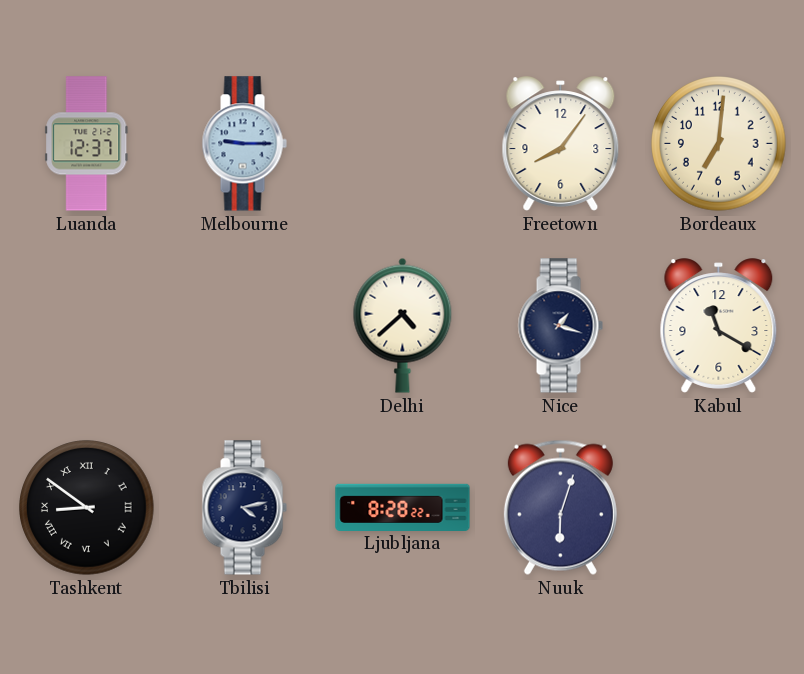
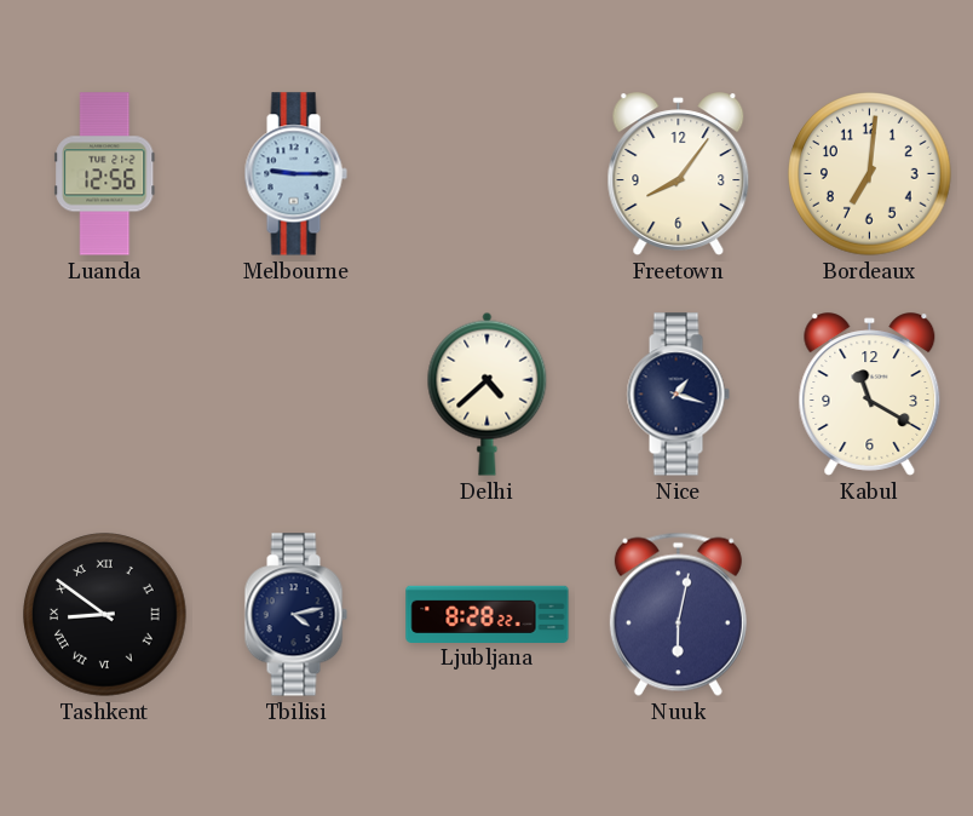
Luanda: 12:37 -> 12:56
Nuuk: 6:03 -> 6:02
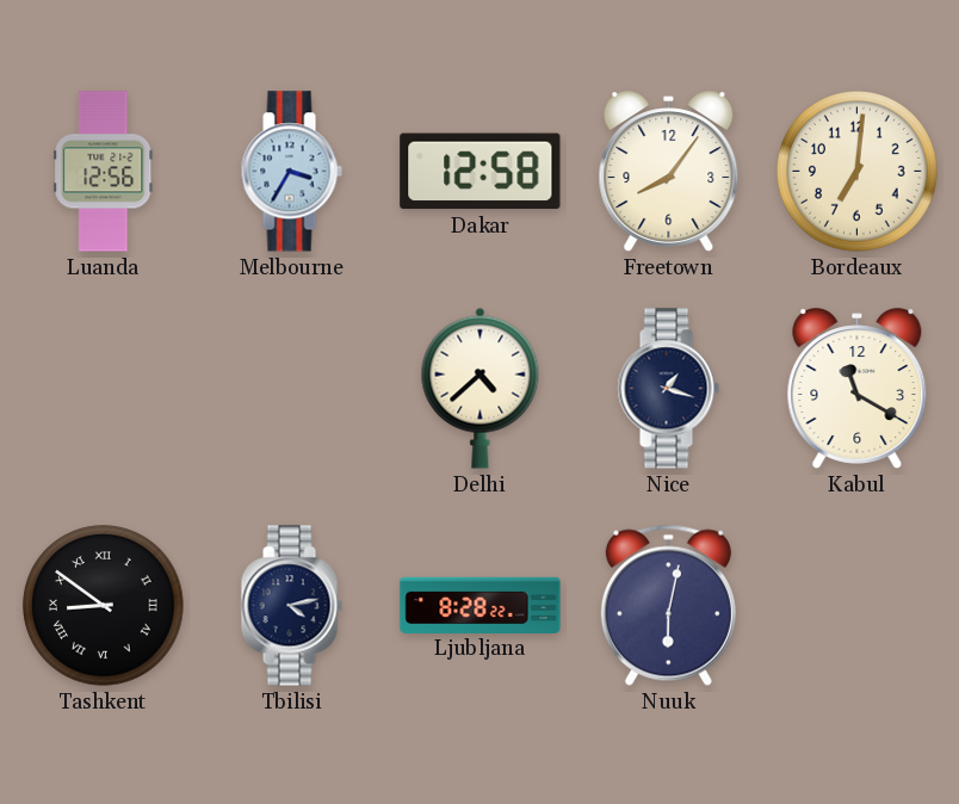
Melbourne: 9:15 -> 3:35
Dakar: none -> 12:58
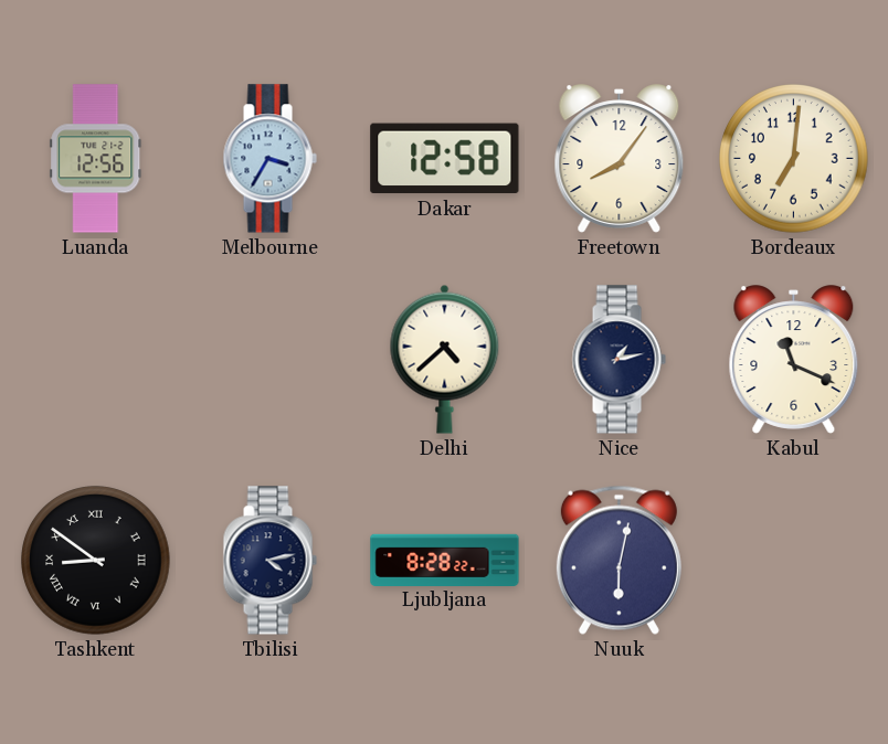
Nice: 1:18 -> 1:13
Kabul: 11:20 -> 11:19
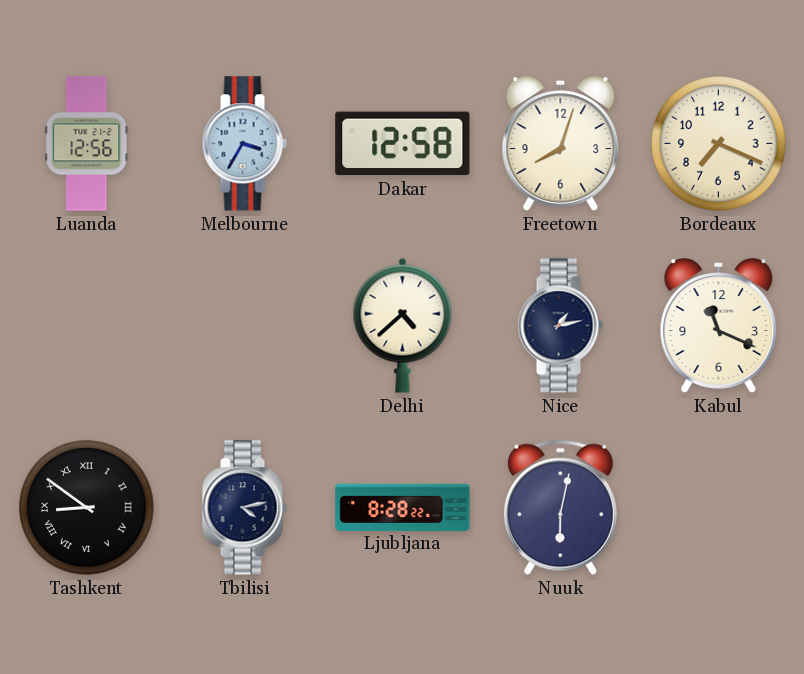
Freetown: 8:06 -> 8:03
Bordeaux: 7:01 -> 7:19
